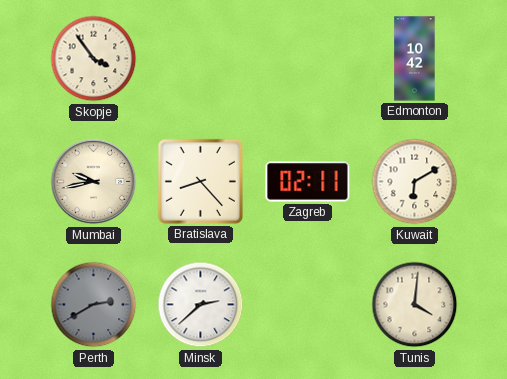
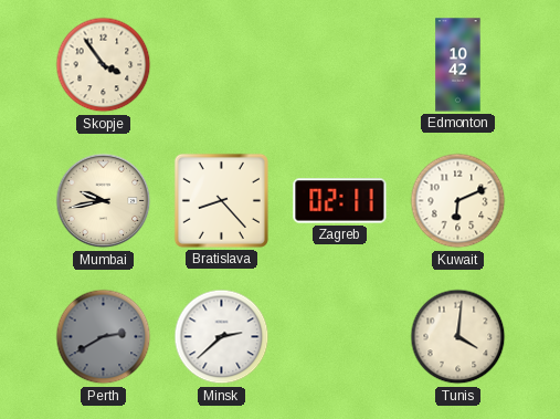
Kuwait: 6:10 -> 6:11
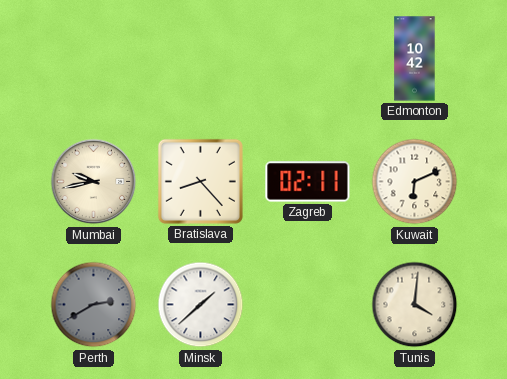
Skopje: 3:54 -> none
Minsk: 2:38 -> 1:38
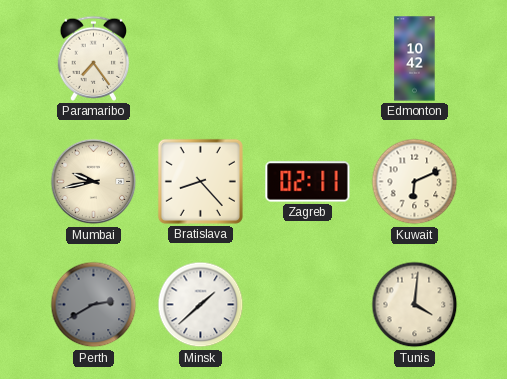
Paramaribo: none -> 7:24
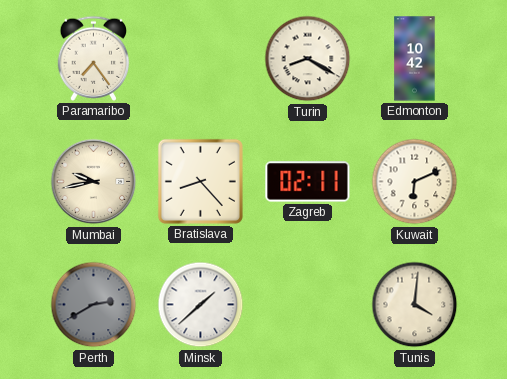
Turin: none -> 8:20
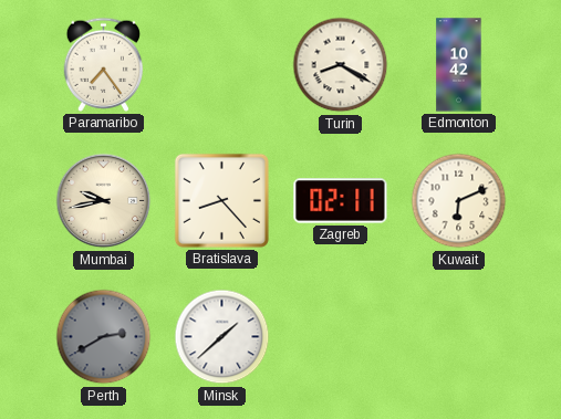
Tunis: 4:01 -> none
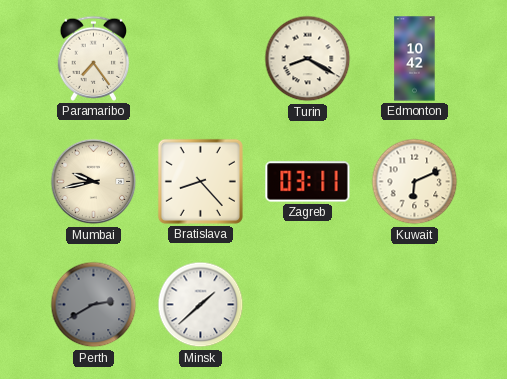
Zagreb: 02:11 -> 03:11
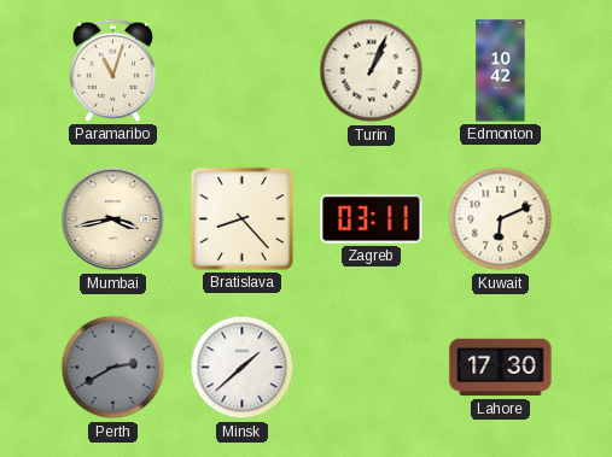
Paramaribo: 7:24 -> 11:03
Turin: 8:20 -> 1:04
Mumbai: 9:43 -> 3:43
Lahore: none -> 17:30
